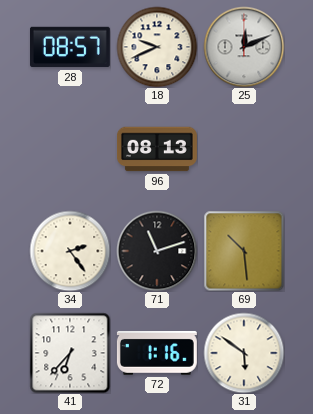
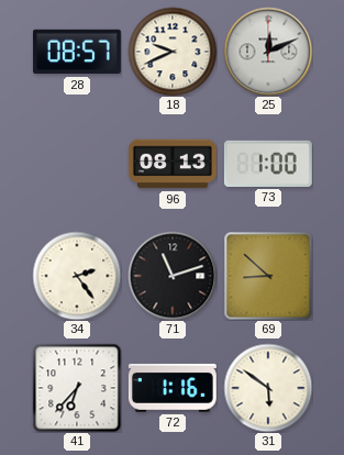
73: none -> 1:00
69: 10:29 -> 8:52
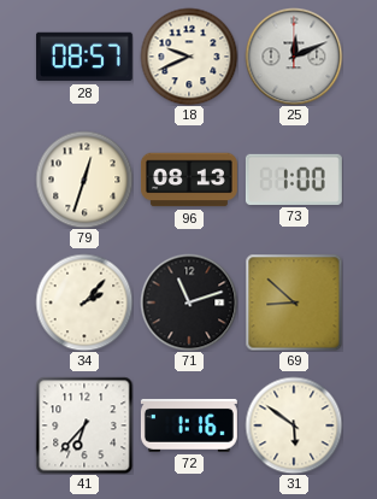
79: none -> 12:33
34: 2:24 -> 2:07
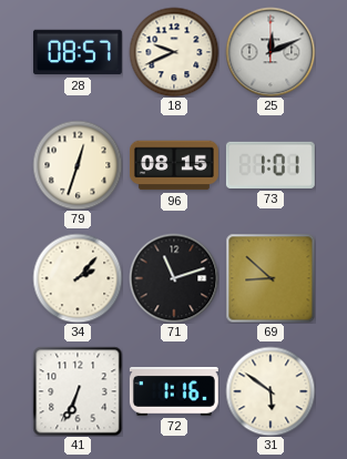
96: 08:13 -> 08:15
73: 1:00 -> 1:01
41: 6:37 -> 6:34
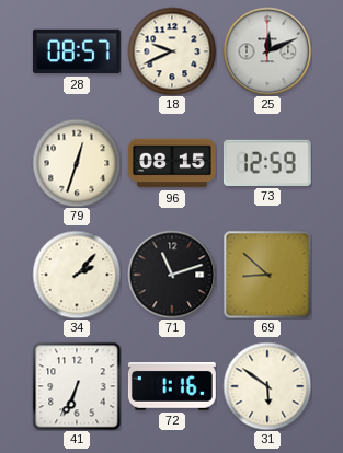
73: 1:01 -> 12:59
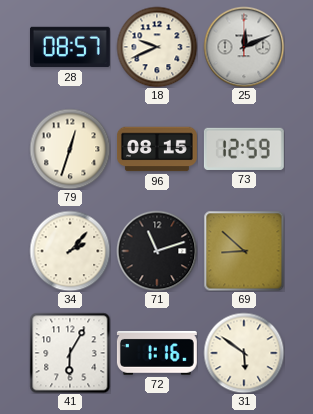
41: 6:34 -> 6:05
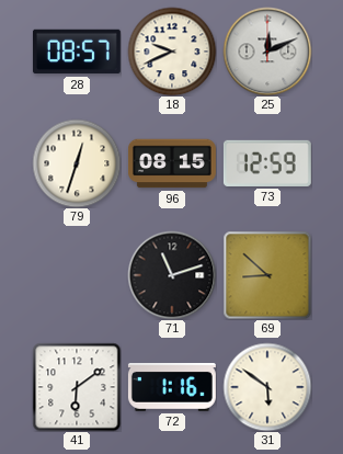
34: 2:07 -> none
41: 6:05 -> 6:09
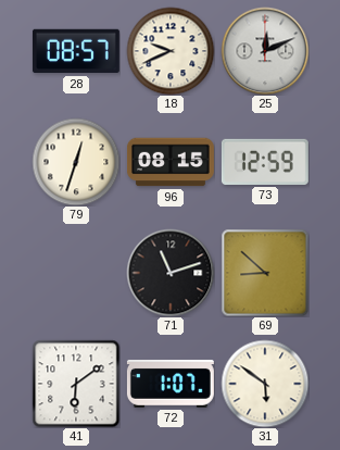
72: 1:16 -> 1:07
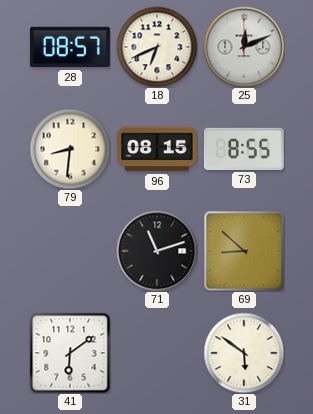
18: 9:41 -> 6:41
79: 12:33 -> 8:31
73: 12:59 -> 8:55
72: 1:07 -> none
